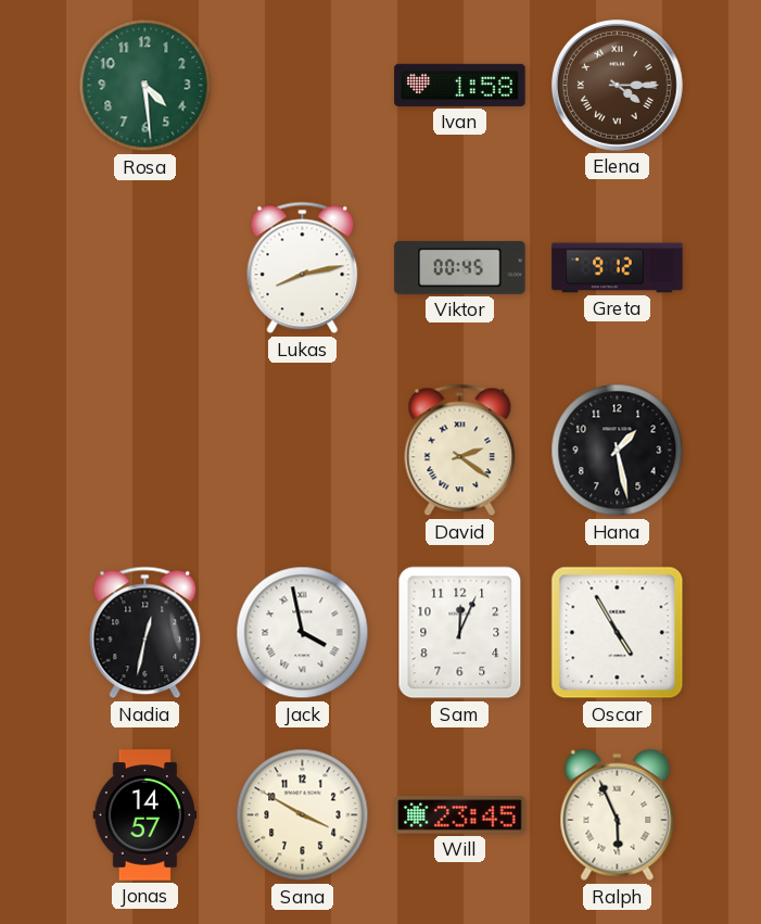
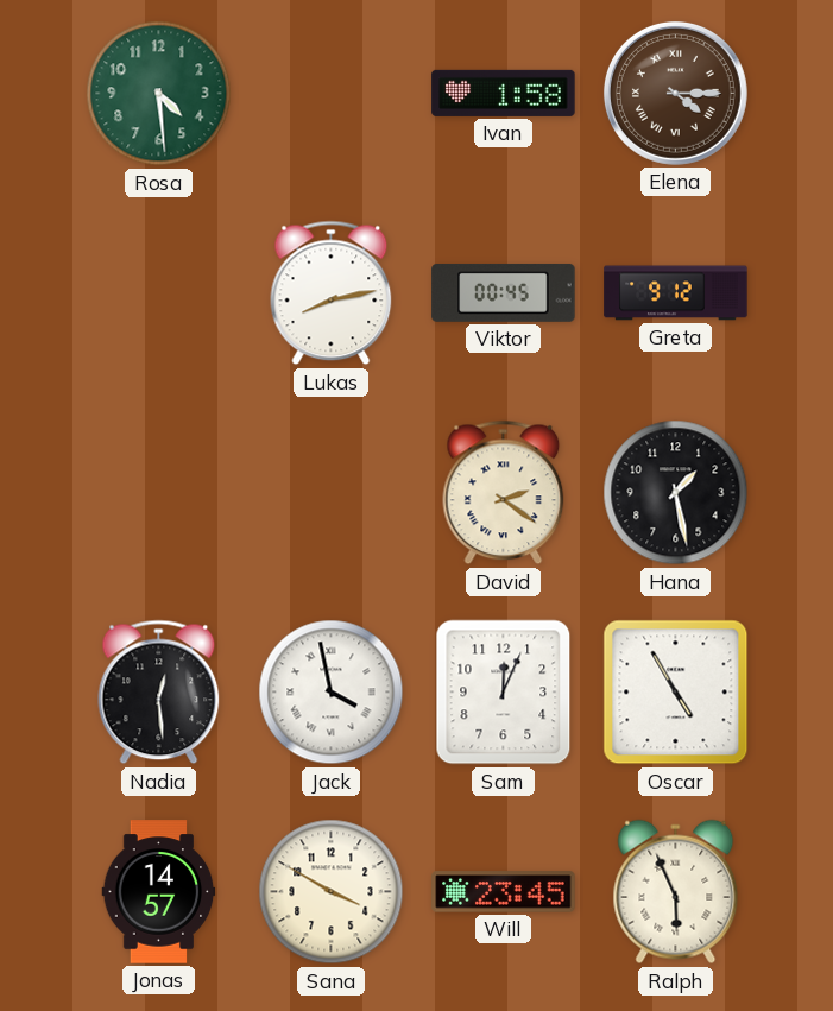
Nadia: 12:32 -> 12:29
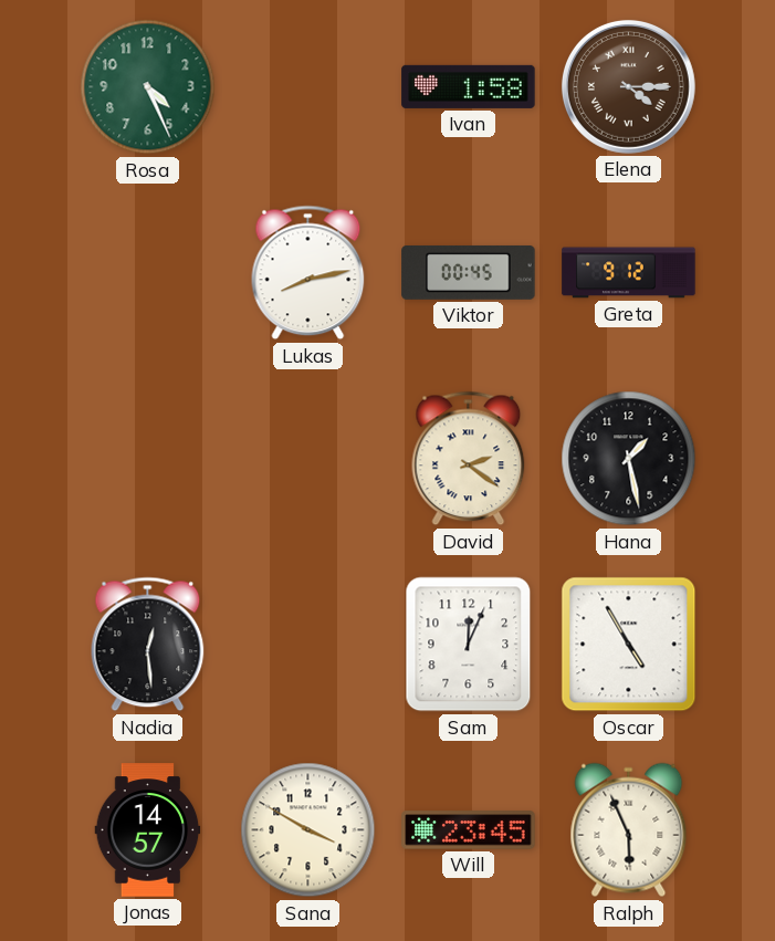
Rosa: 4:29 -> 4:26
Jack: 3:58 -> none
